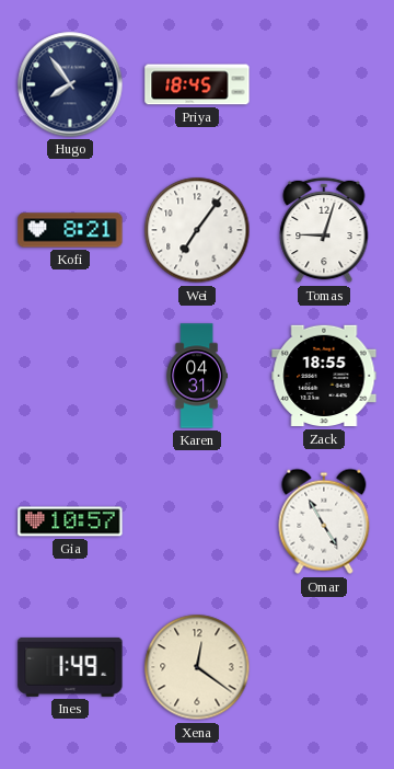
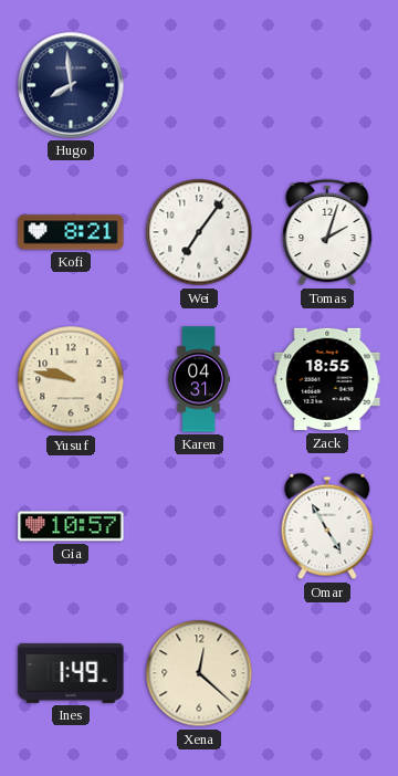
Hugo: 7:54 -> 7:59
Priya: 18:45 -> none
Tomas: 9:03 -> 2:03
Yusuf: none -> 9:47
Xena: 12:21 -> 12:22
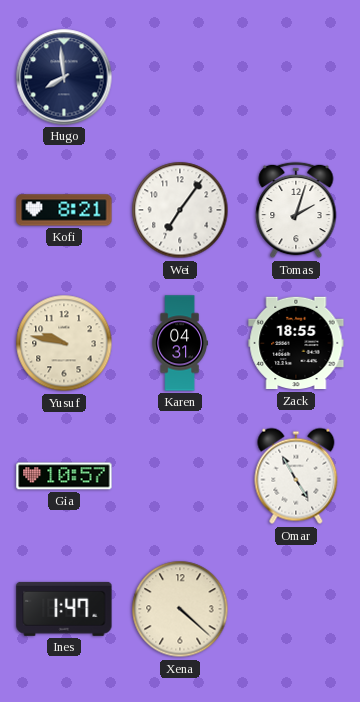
Ines: 1:49 -> 1:47
Xena: 12:22 -> 4:22
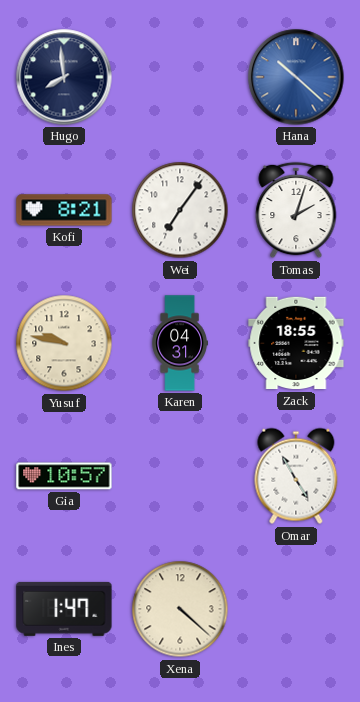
Hana: none -> 10:22
